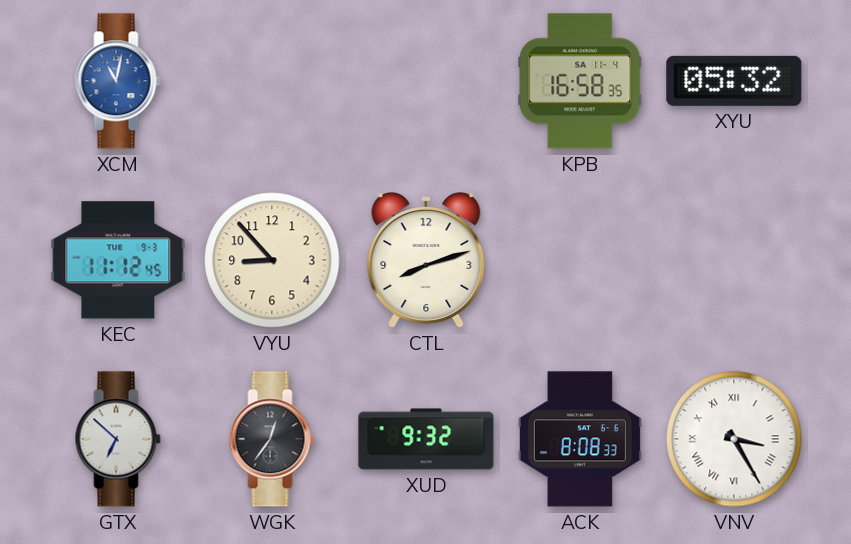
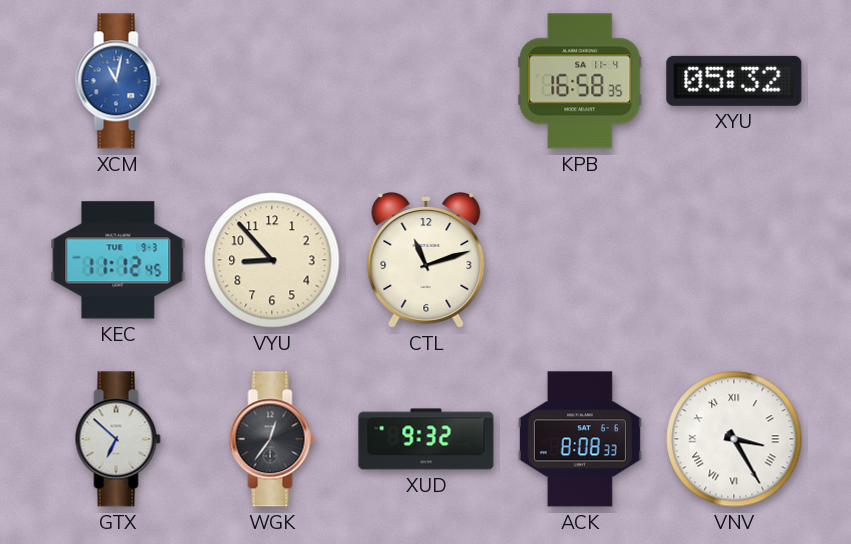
CTL: 8:12 -> 11:12
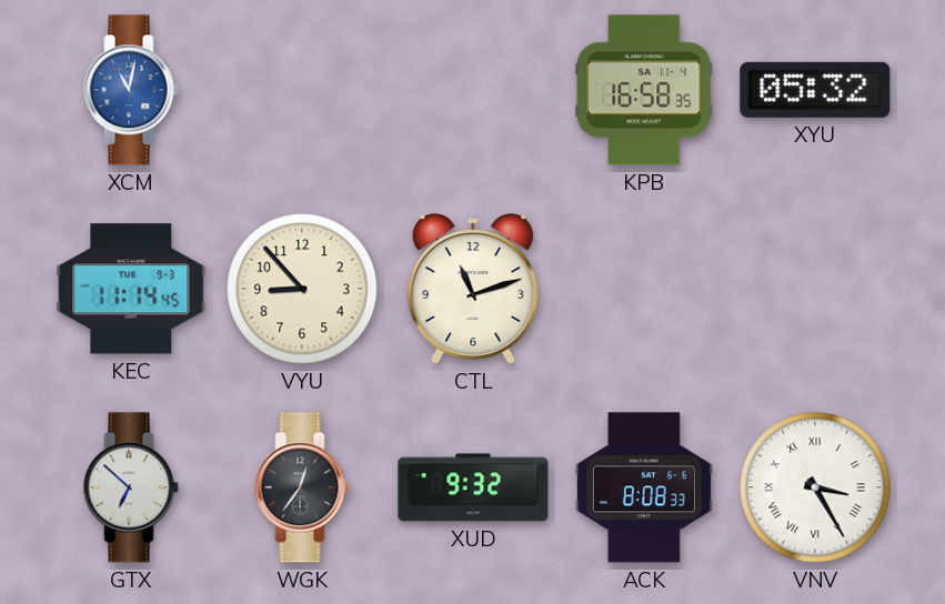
KEC: 11:12 -> 11:14
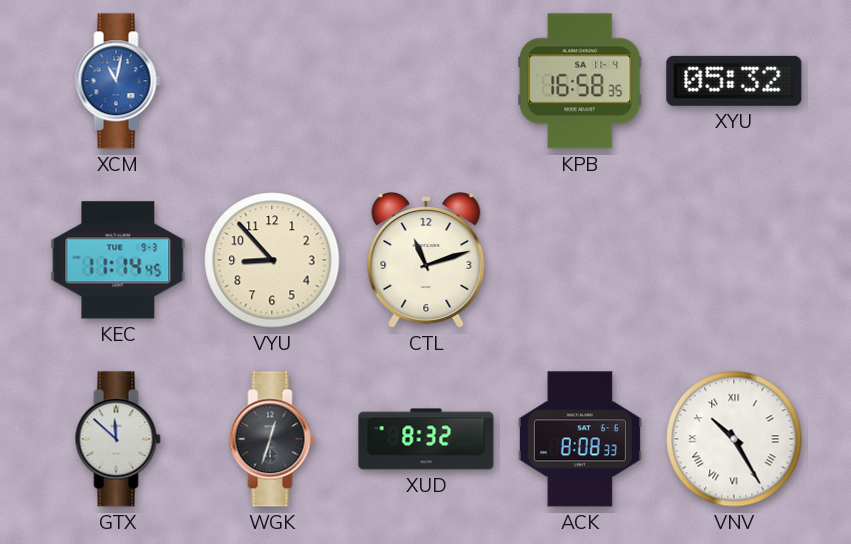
GTX: 6:52 -> 11:52
WGK: 12:36 -> 12:33
XUD: 9:32 -> 8:32
VNV: 3:25 -> 10:25
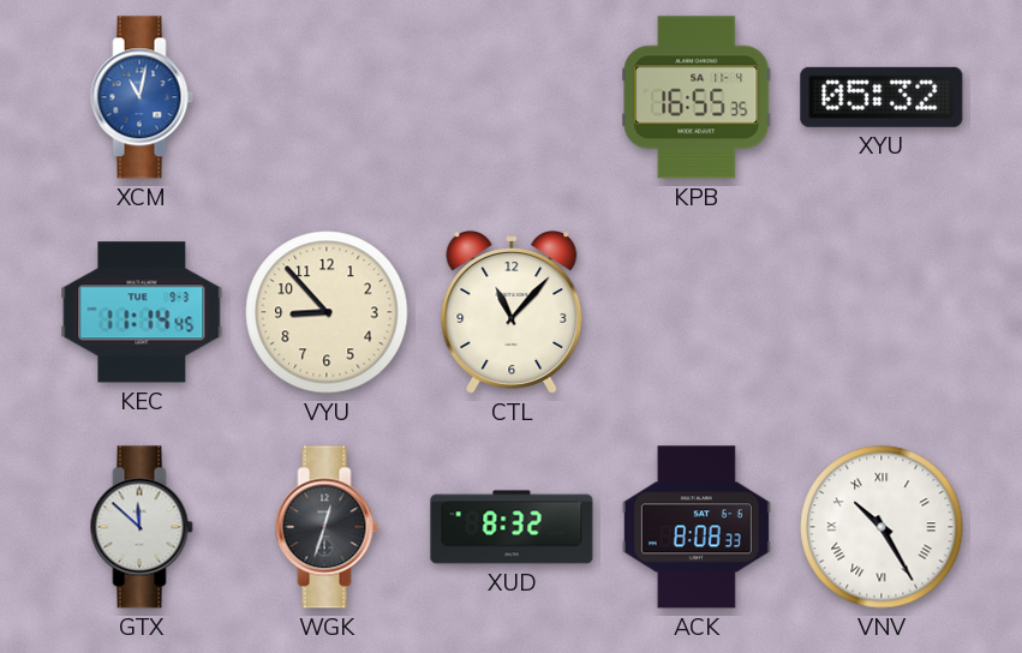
KPB: 16:58 -> 16:55
CTL: 11:12 -> 11:07
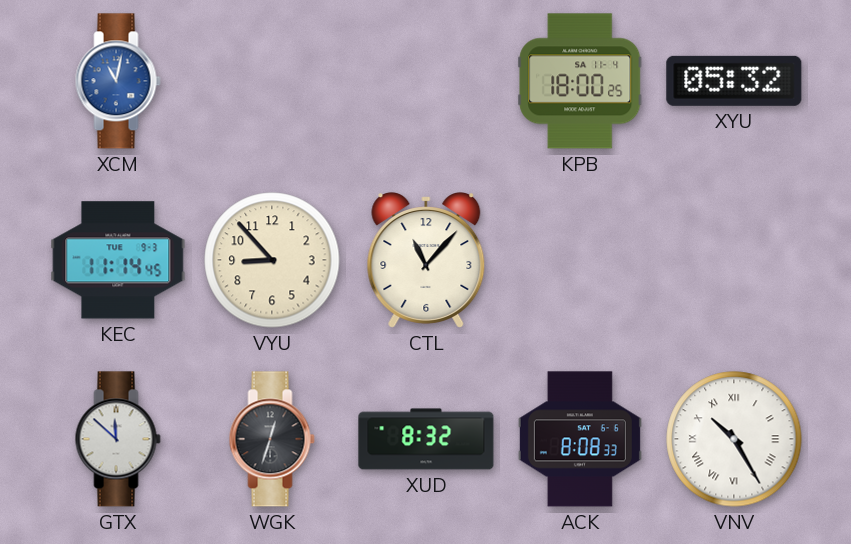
KPB: 16:55 -> 18:00
